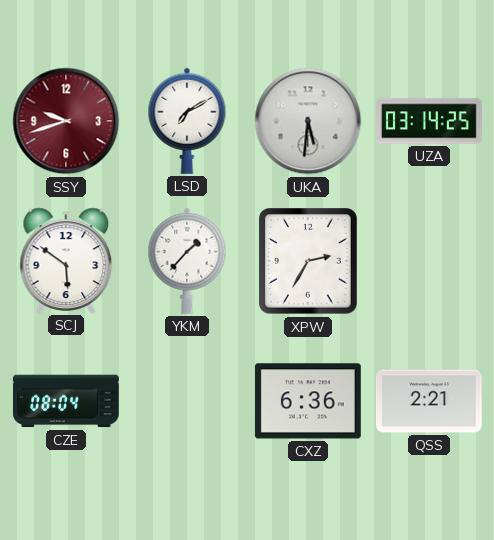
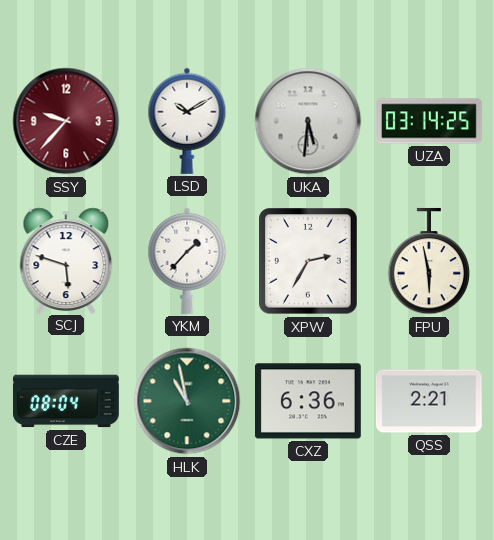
SSY: 9:42 -> 9:37
LSD: 7:10 -> 10:10
SCJ: 5:51 -> 5:48
FPU: none -> 5:58
HLK: none -> 10:58
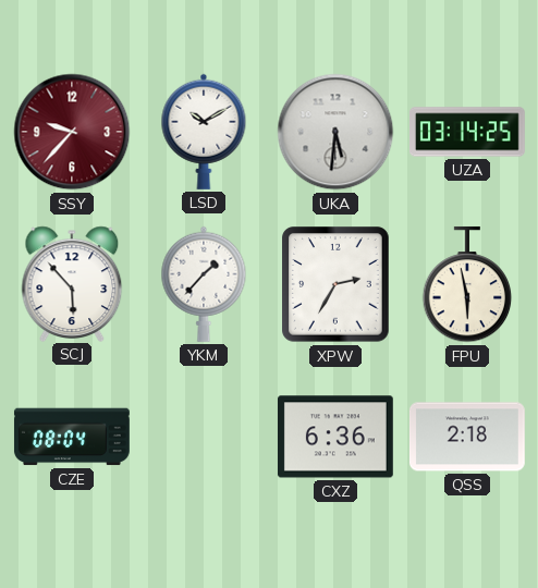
SCJ: 5:48 -> 5:53
HLK: 10:58 -> none
QSS: 2:21 -> 2:18
